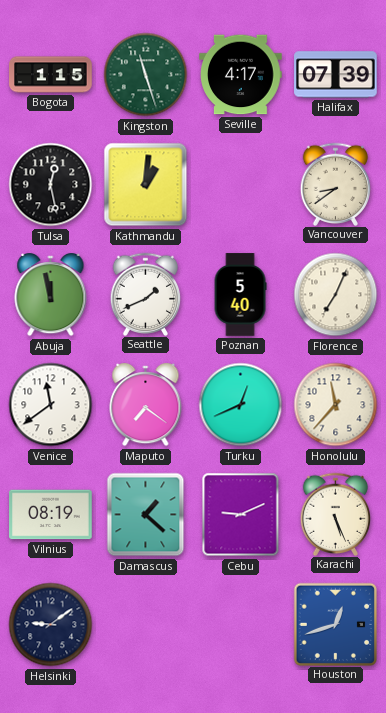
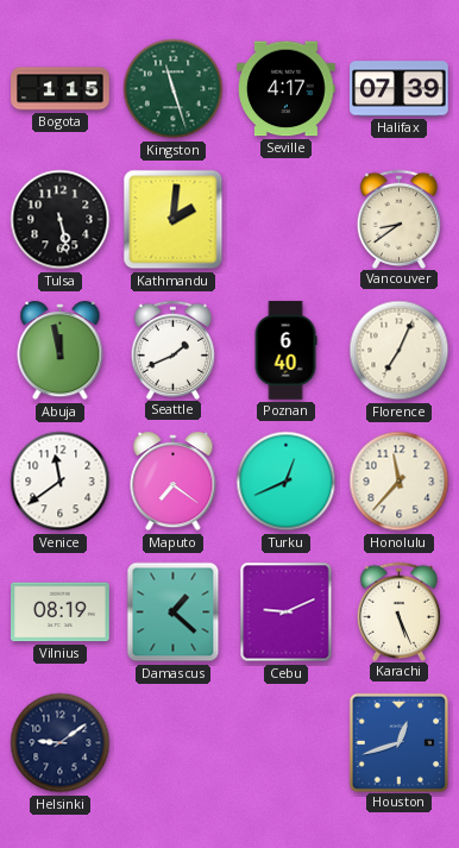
Tulsa: 12:28 -> 5:28
Kathmandu: 1:01 -> 2:01
Poznan: 5:40 -> 6:40
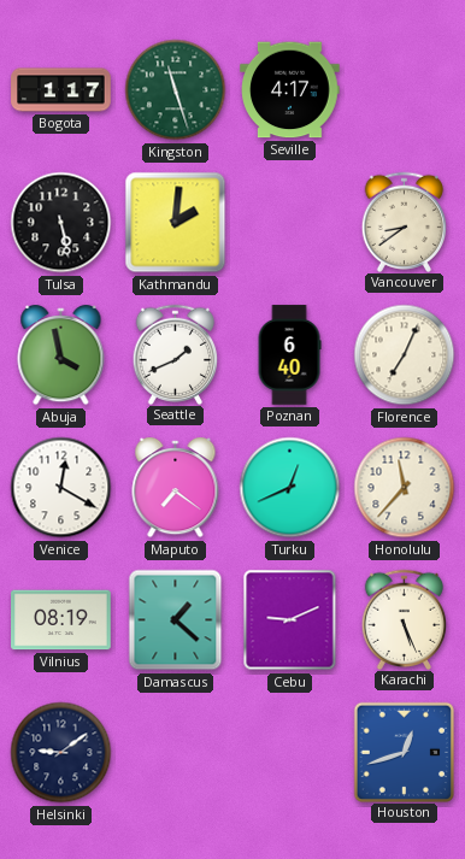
Bogota: 1:15 -> 1:17
Halifax: 07:39 -> none
Abuja: 11:58 -> 3:58
Venice: 11:39 -> 12:20
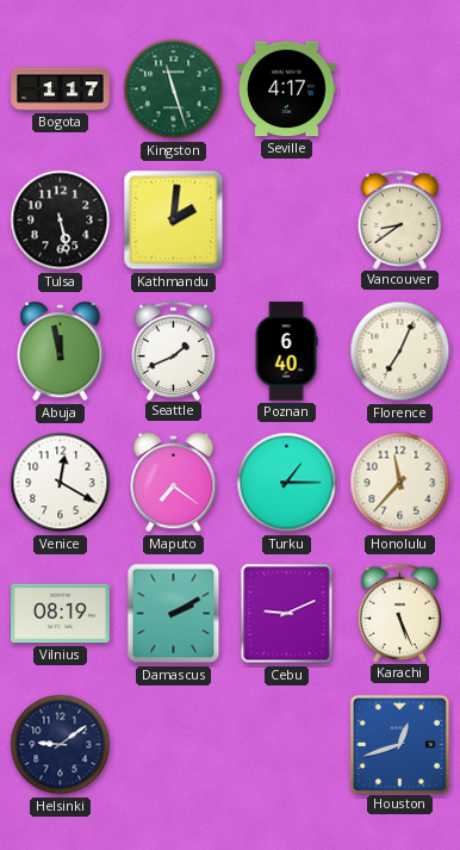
Abuja: 3:58 -> 11:58
Turku: 12:41 -> 1:15
Damascus: 1:22 -> 2:10
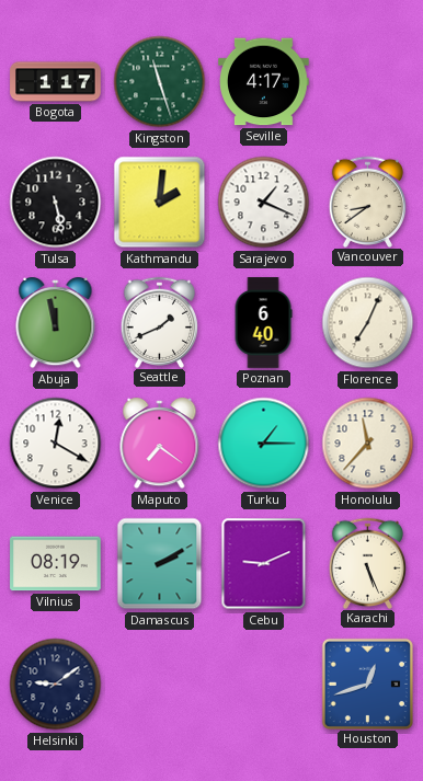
Sarajevo: none -> 1:19
